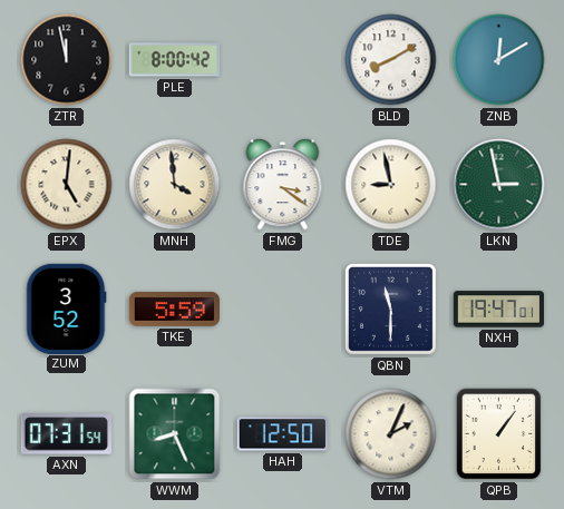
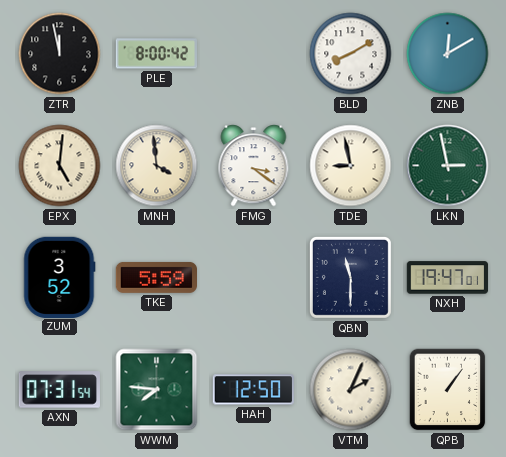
WWM: 8:26 -> 7:46
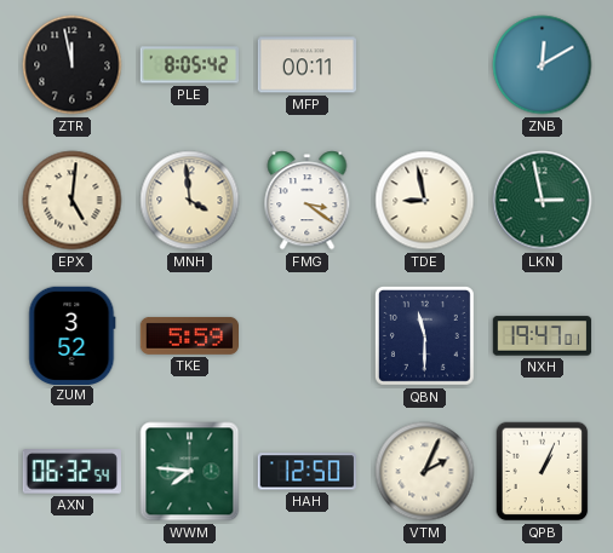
PLE: 8:00 -> 8:05
MFP: none -> 00:11
BLD: 8:10 -> none
AXN: 07:31 -> 06:32
QPB: 1:06 -> 1:04
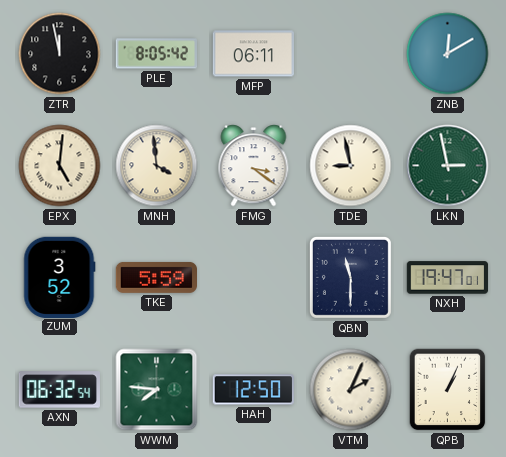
MFP: 00:11 -> 06:11
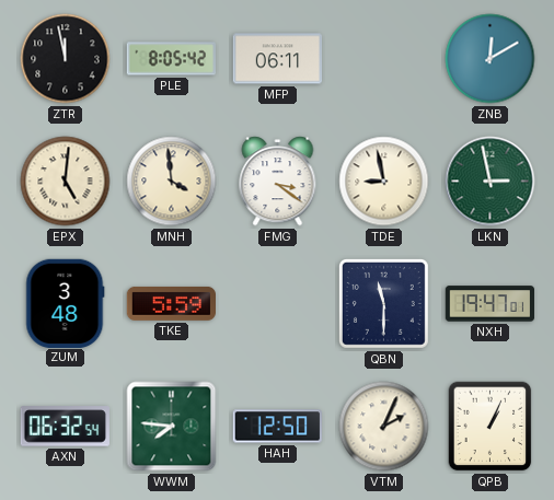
ZUM: 3:52 -> 3:48
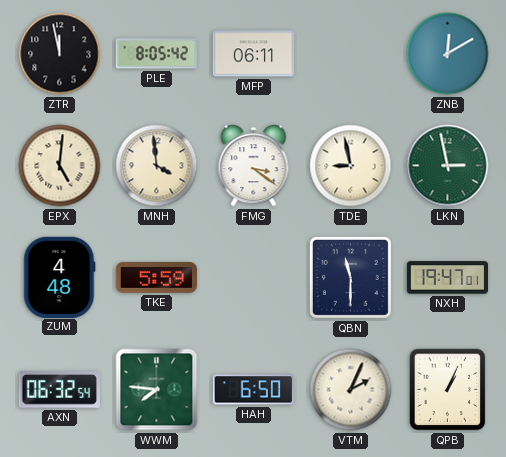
ZUM: 3:48 -> 4:48
HAH: 12:50 -> 6:50
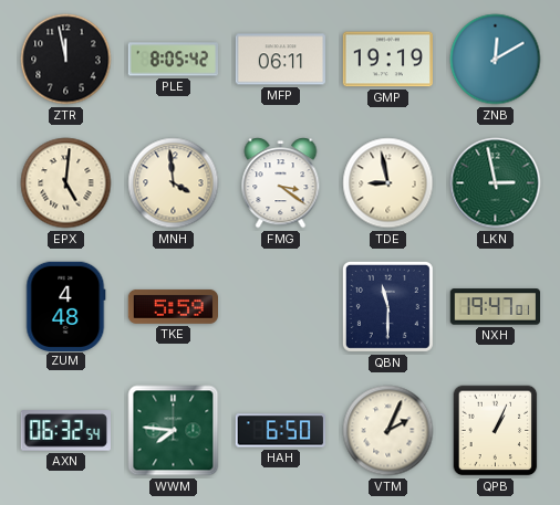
GMP: none -> 19:19
